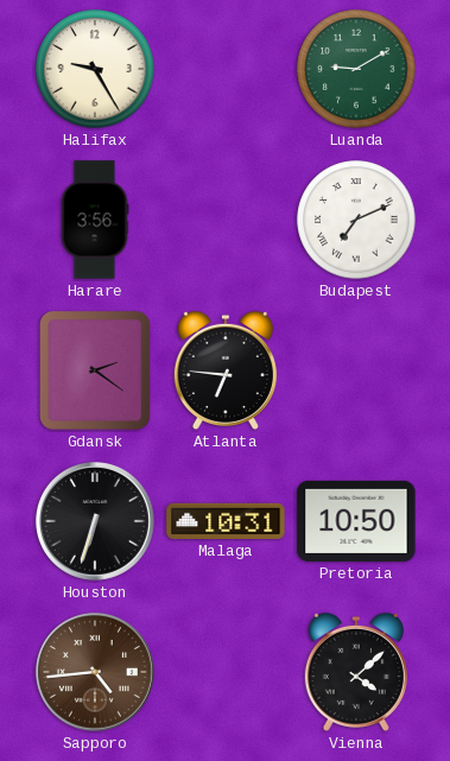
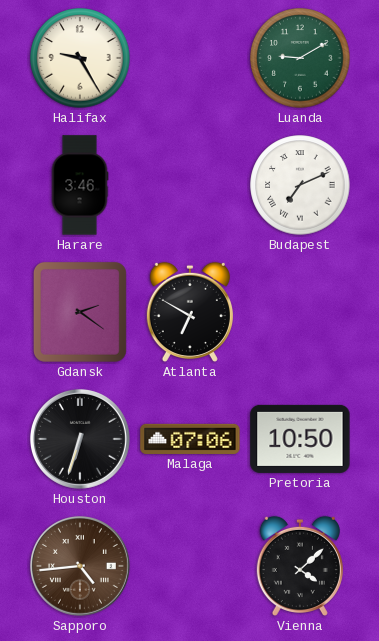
Harare: 3:56 -> 3:46
Atlanta: 6:46 -> 6:50
Malaga: 10:31 -> 07:06
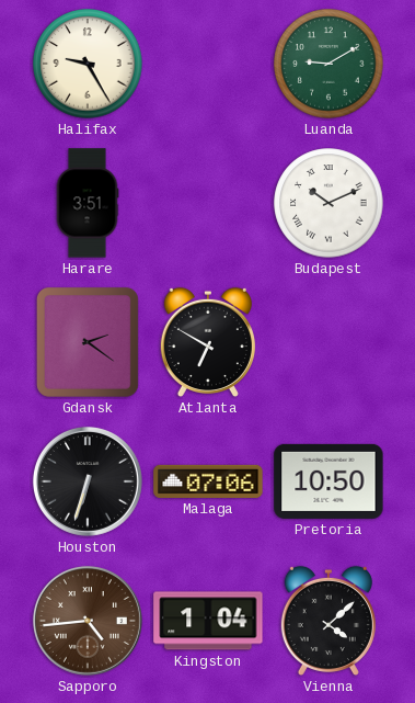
Harare: 3:46 -> 3:51
Budapest: 7:11 -> 10:11
Kingston: none -> 1:04
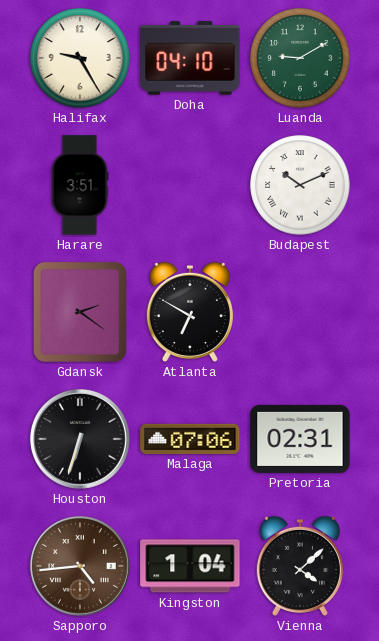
Doha: none -> 04:10
Pretoria: 10:50 -> 02:31
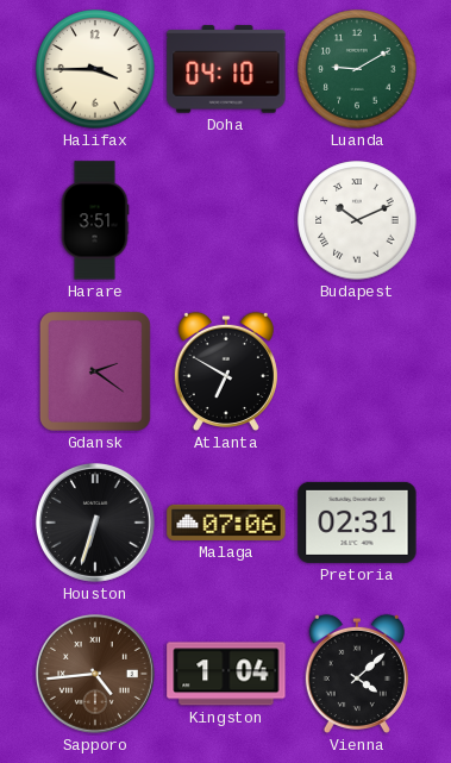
Halifax: 9:25 -> 3:45
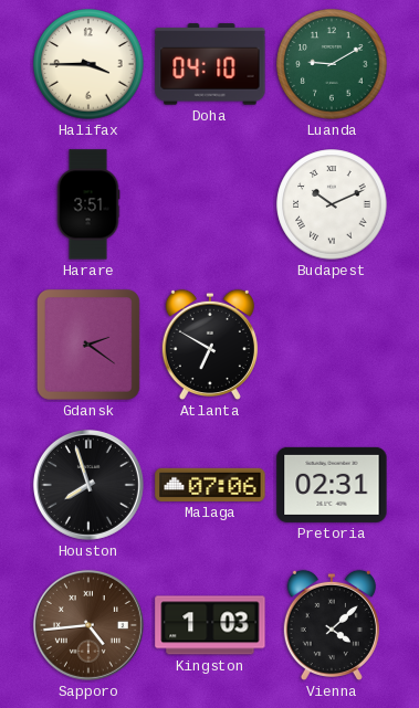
Houston: 6:33 -> 7:57
Kingston: 1:04 -> 1:03
